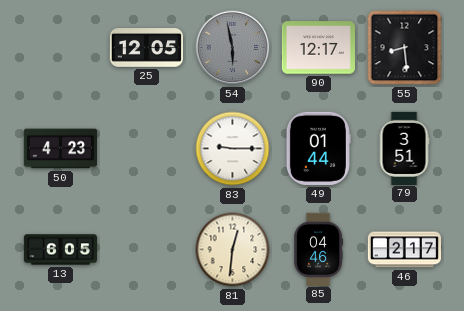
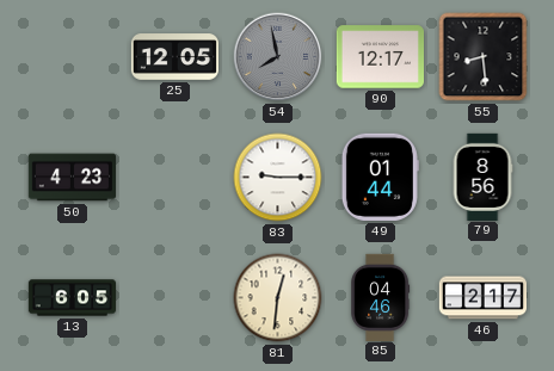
54: 5:58 -> 7:58
79: 3:51 -> 8:56
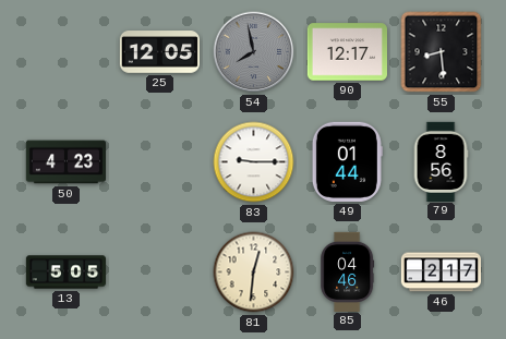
13: 6:05 -> 5:05
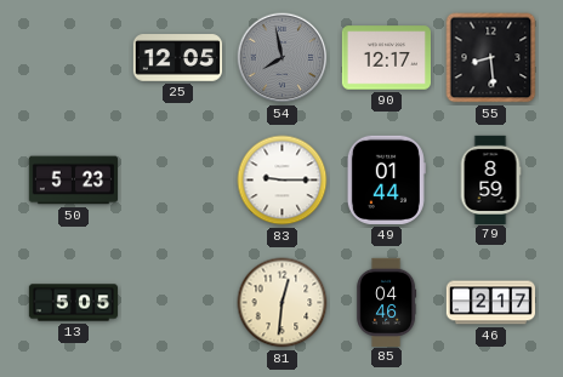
50: 4:23 -> 5:23
79: 8:56 -> 8:59
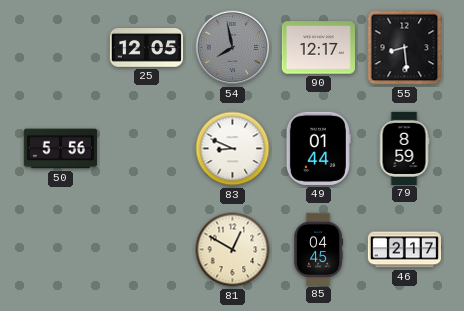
50: 5:23 -> 5:56
83: 9:15 -> 8:49
13: 5:05 -> none
81: 12:31 -> 12:50
85: 04:46 -> 04:45
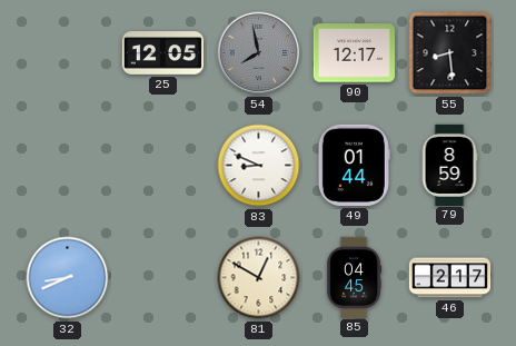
50: 5:56 -> none
32: none -> 8:41
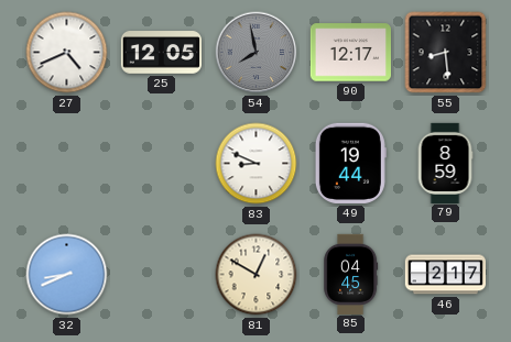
27: none -> 4:41
49: 01:44 -> 19:44
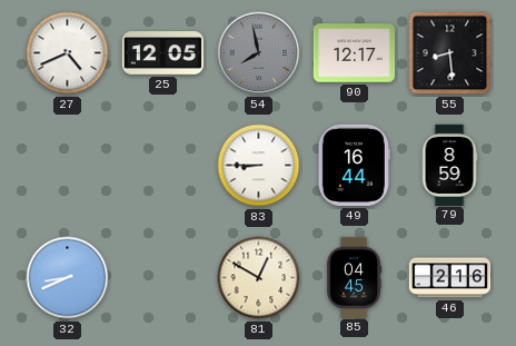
83: 8:49 -> 8:45
49: 19:44 -> 16:44
46: 2:17 -> 2:16
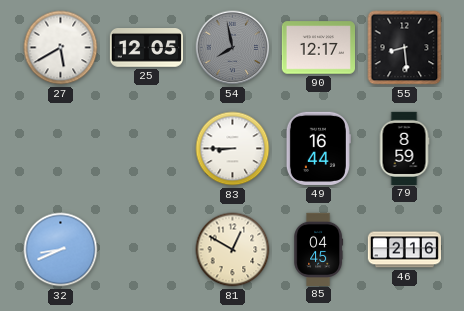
27: 4:41 -> 5:40
